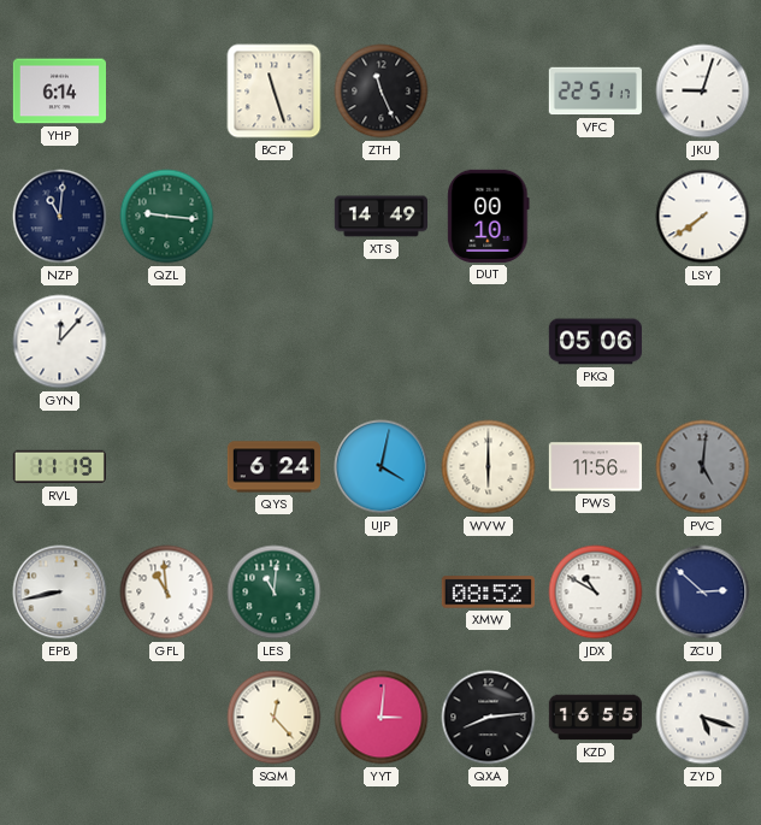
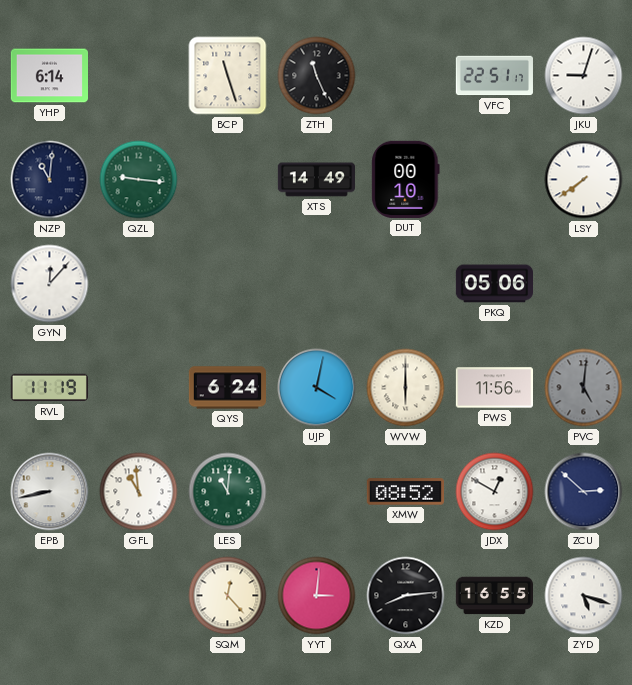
JDX: 10:50 -> 12:50
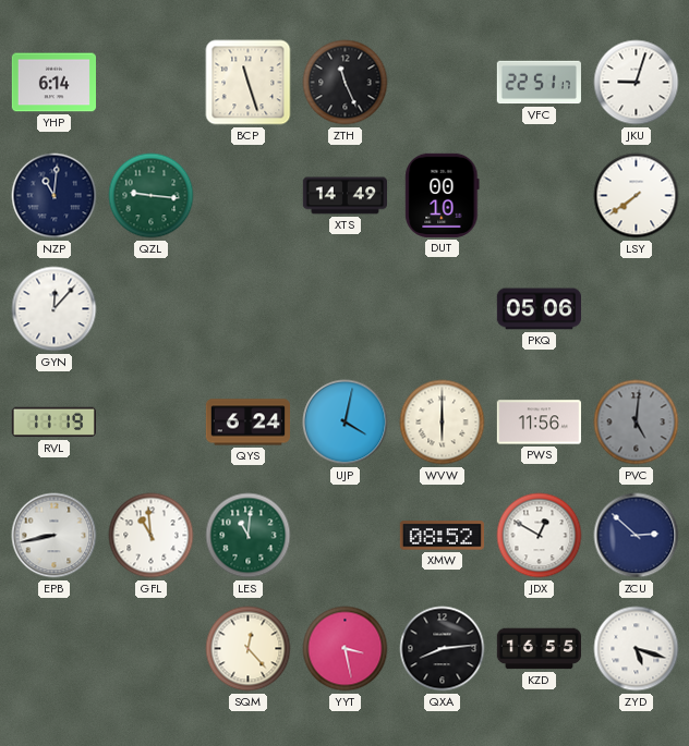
YYT: 3:01 -> 3:28
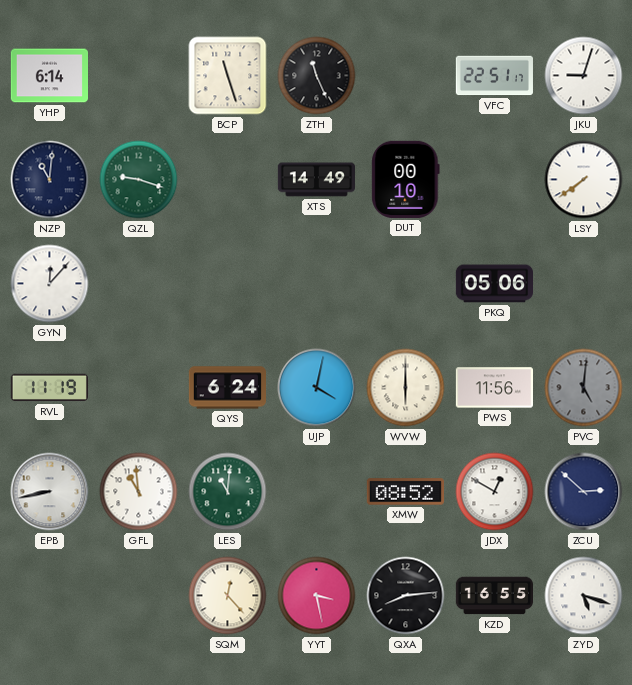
QZL: 9:16 -> 9:18
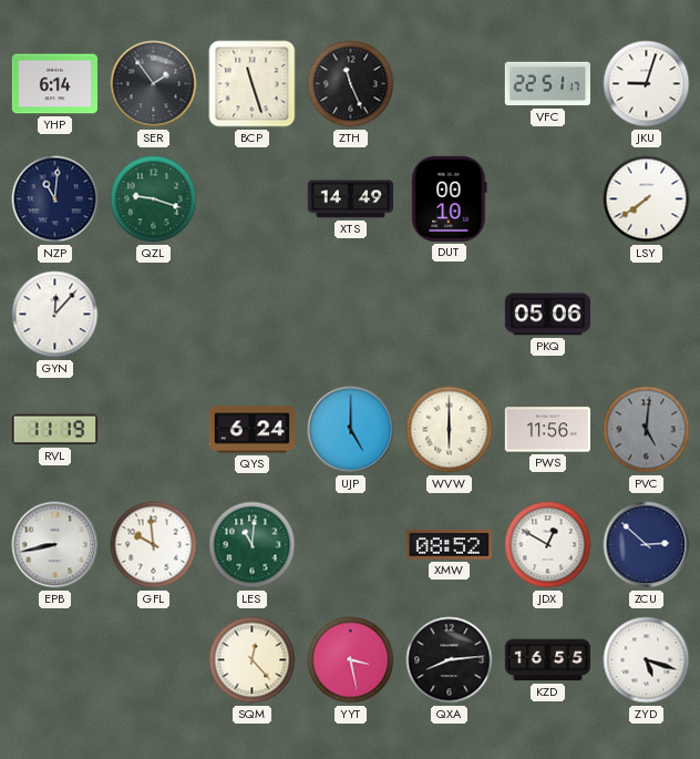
SER: none -> 1:54
UJP: 4:02 -> 5:00
GFL: 10:59 -> 9:59
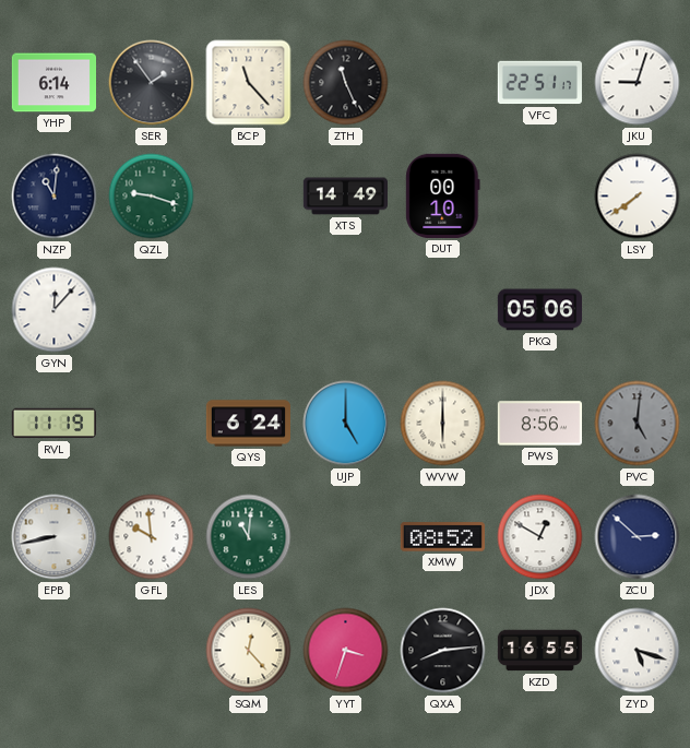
BCP: 11:27 -> 11:23
PWS: 11:56 -> 8:56
YYT: 3:28 -> 3:33
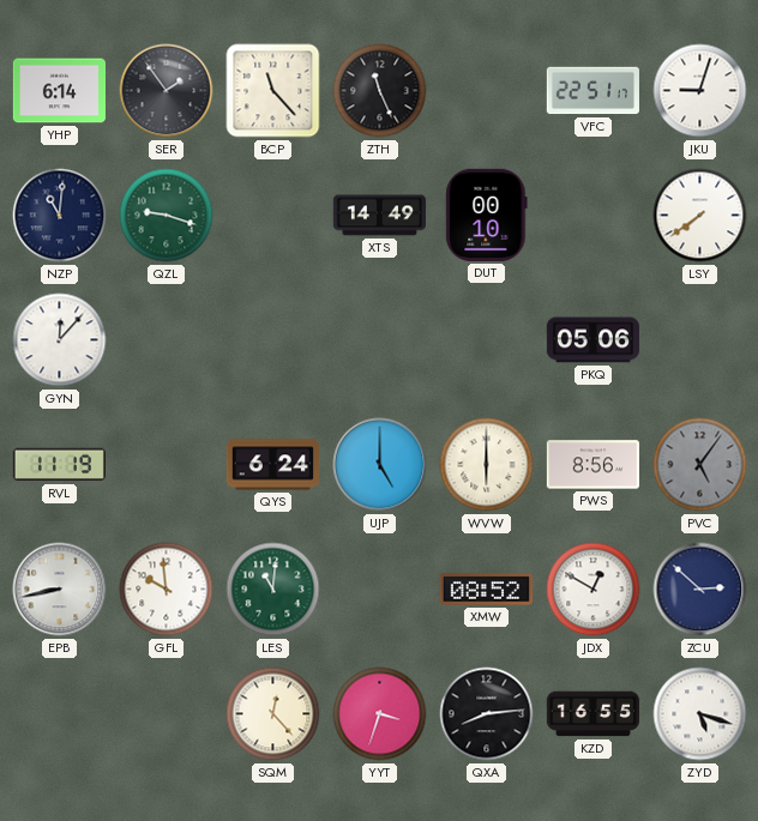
PVC: 5:01 -> 5:06
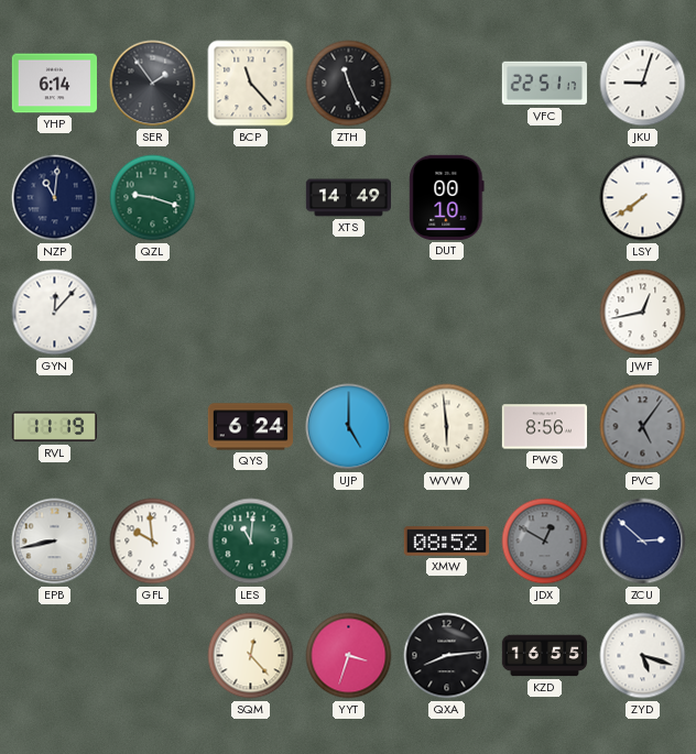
PKQ: 05:06 -> none
JWF: none -> 12:43
WVW: 6:00 -> 5:59
JDX dial: white -> grey
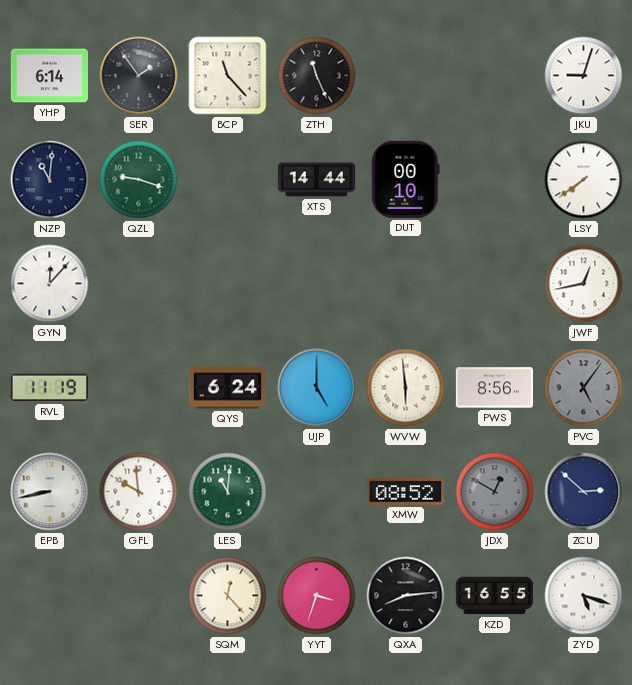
VFC: 22:51 -> none
XTS: 14:49 -> 14:44
